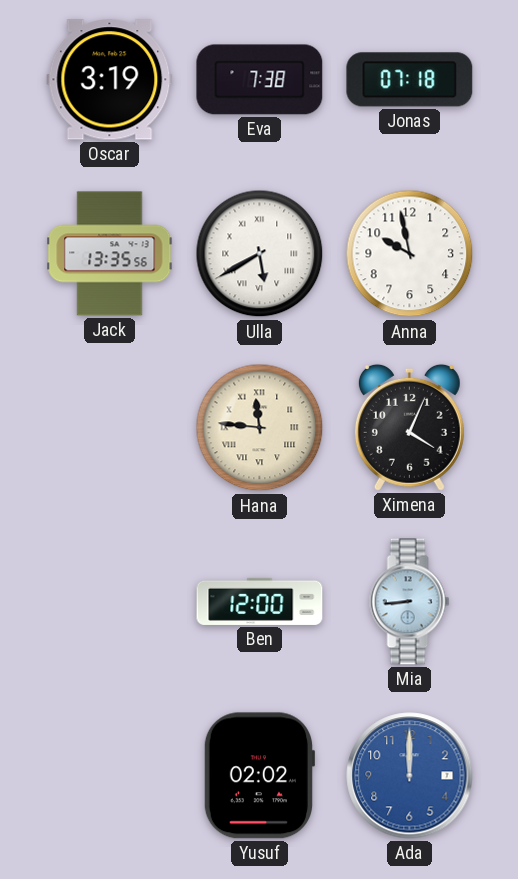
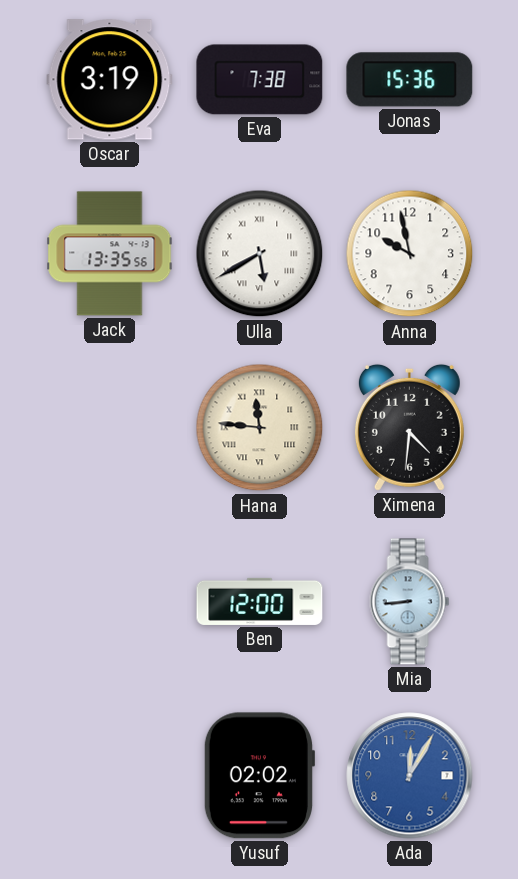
Jonas: 07:18 -> 15:36
Ximena: 4:04 -> 4:31
Ada: 12:00 -> 12:05
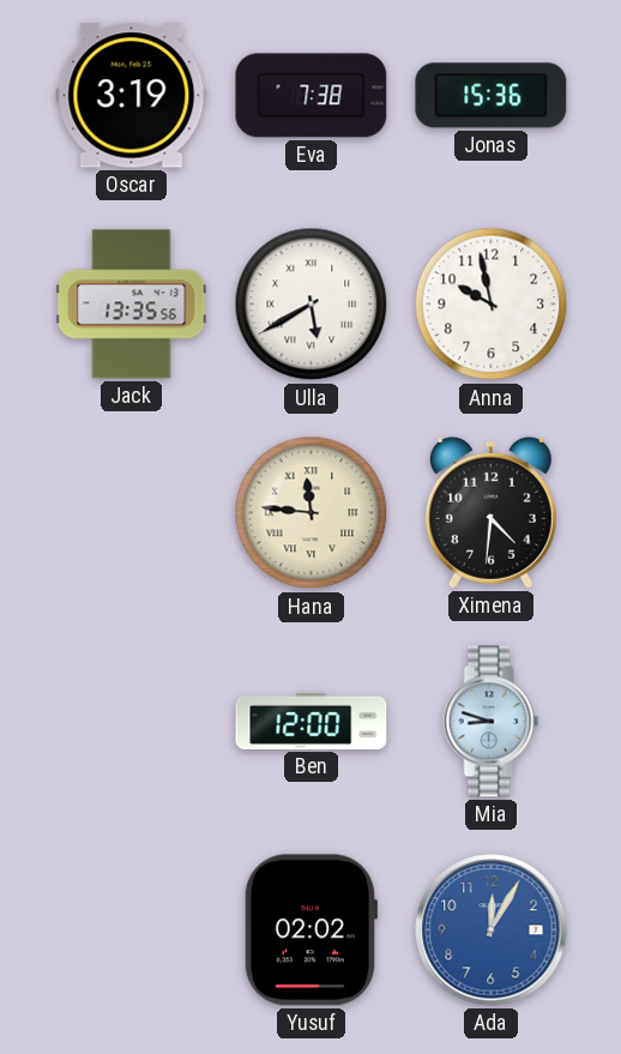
Mia: 8:44 -> 8:48
